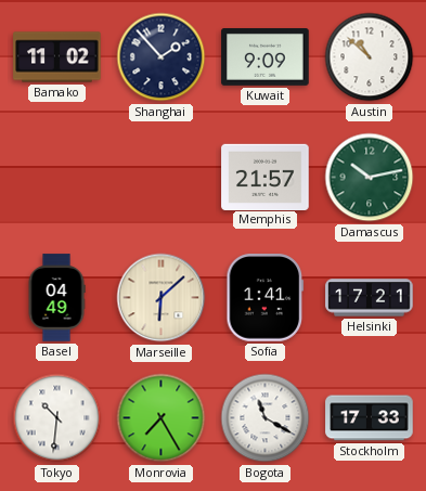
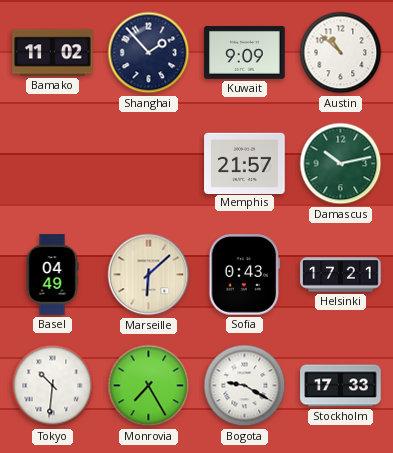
Sofia: 1:41 -> 0:43
Bogota: 11:20 -> 9:20
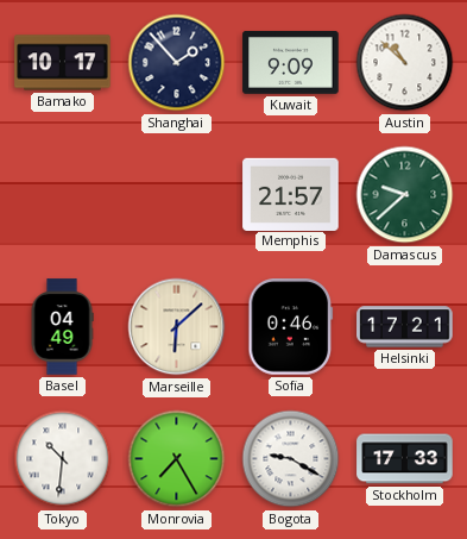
Bamako: 11:02 -> 10:17
Damascus: 10:13 -> 9:38
Sofia: 0:43 -> 0:46
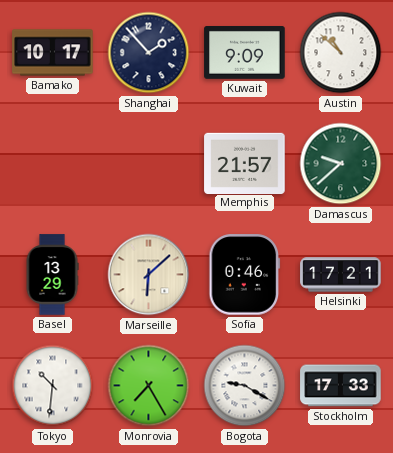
Basel: 04:49 -> 13:29
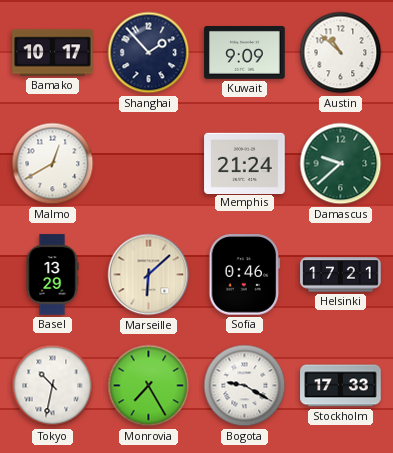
Malmo: none -> 12:40
Memphis: 21:57 -> 21:24
Tokyo: 10:31 -> 10:32
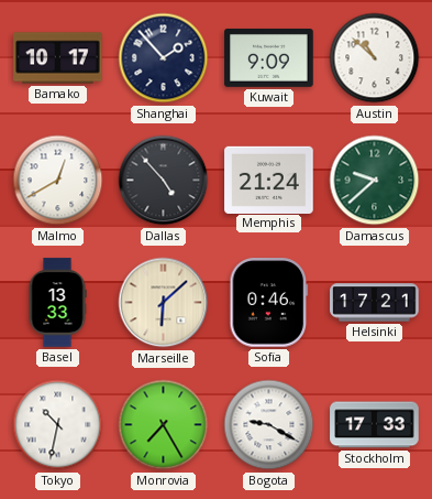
Dallas: none -> 4:53
Basel: 13:29 -> 13:33
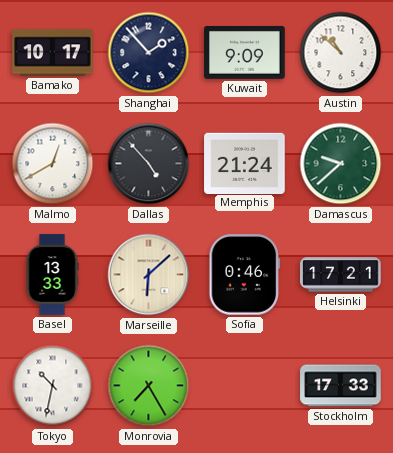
Bogota: 9:20 -> none
